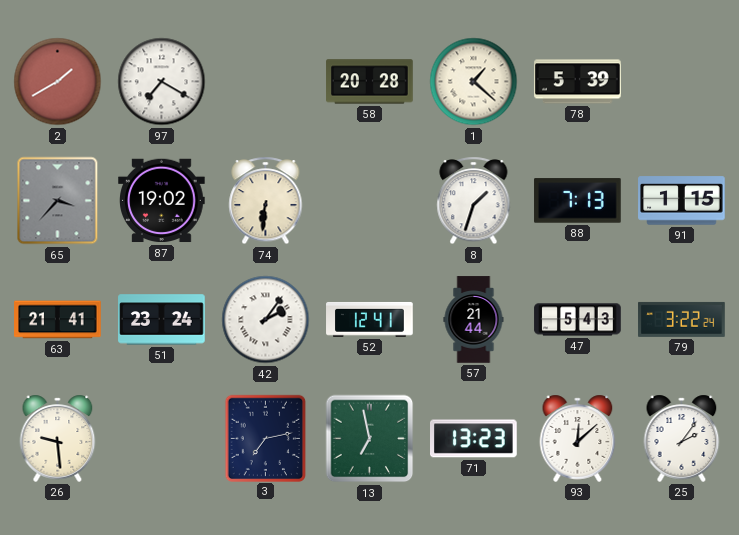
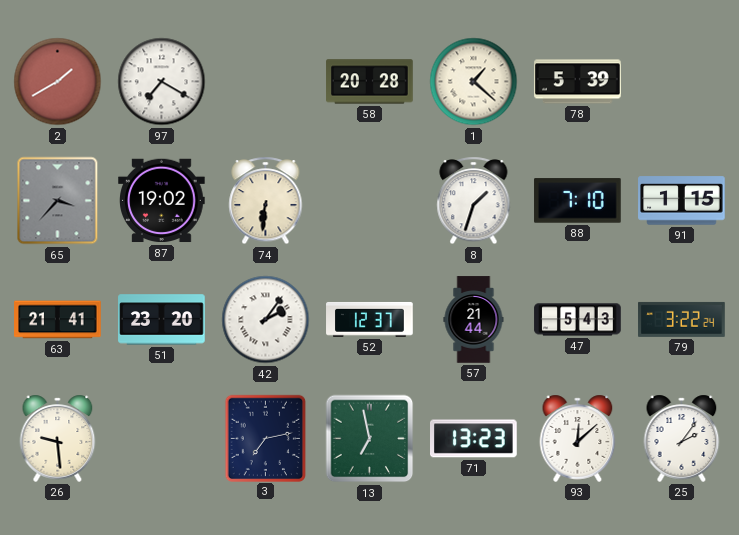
88: 7:13 -> 7:10
51: 23:24 -> 23:20
52: 12:41 -> 12:37
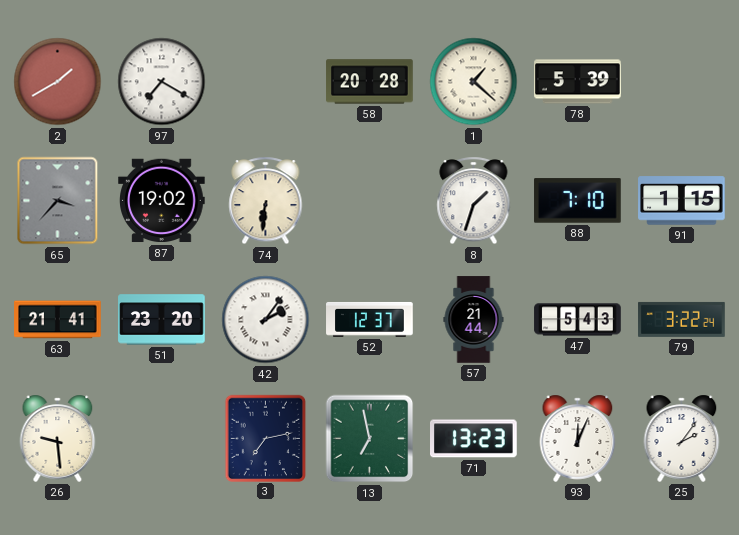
93: 12:08 -> 12:04
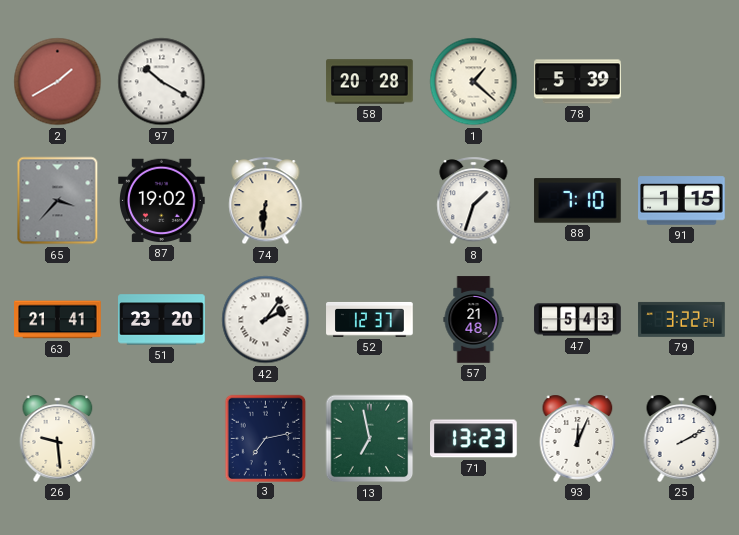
97: 7:20 -> 10:20
57: 21:44 -> 21:48
25: 2:06 -> 2:10
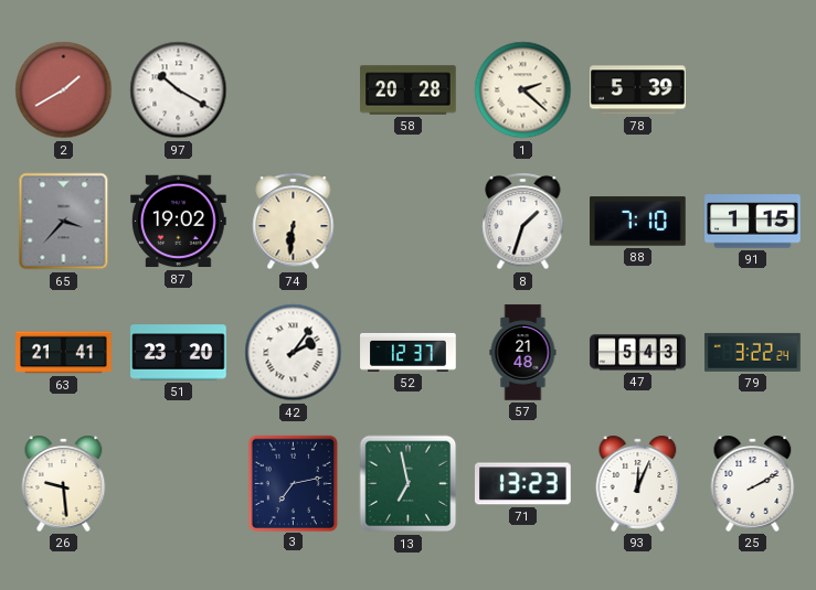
1: 1:22 -> 2:22
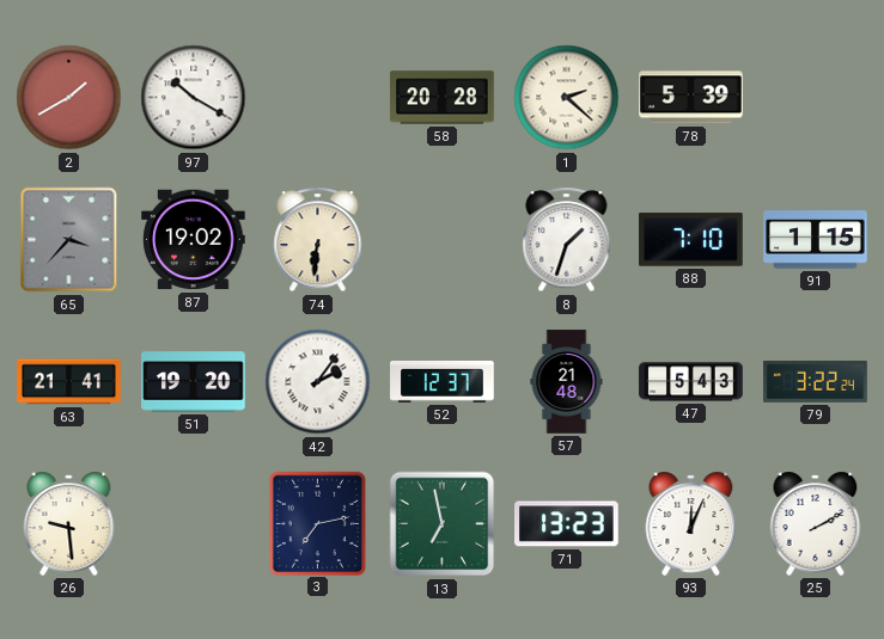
51: 23:20 -> 19:20
